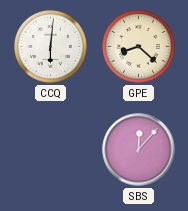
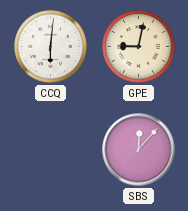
GPE: 8:22 -> 9:02
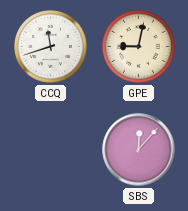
CCQ: 6:01 -> 11:42
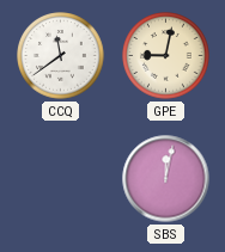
CCQ: 11:42 -> 11:39
SBS: 12:07 -> 12:02
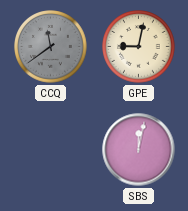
CCQ dial: white -> grey
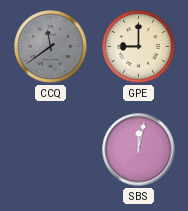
GPE: 9:02 -> 9:00
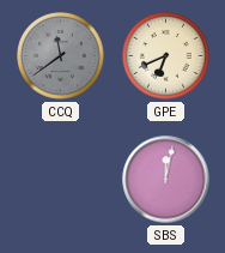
GPE: 9:00 -> 6:41
